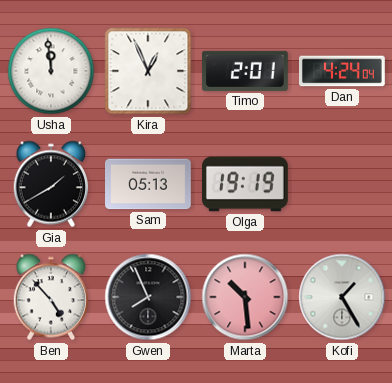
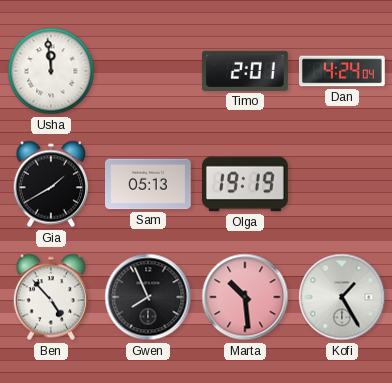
Kira: 12:56 -> none
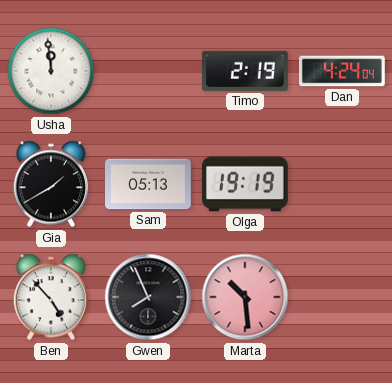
Timo: 2:01 -> 2:19
Kofi: 1:25 -> none
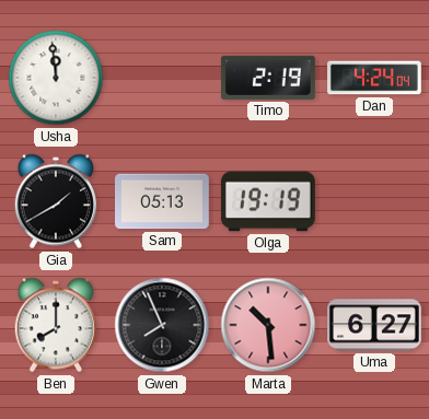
Ben: 4:53 -> 8:00
Uma: none -> 6:27
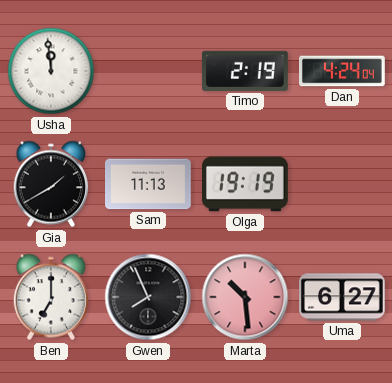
Sam: 05:13 -> 11:13
Ben: 8:00 -> 7:00
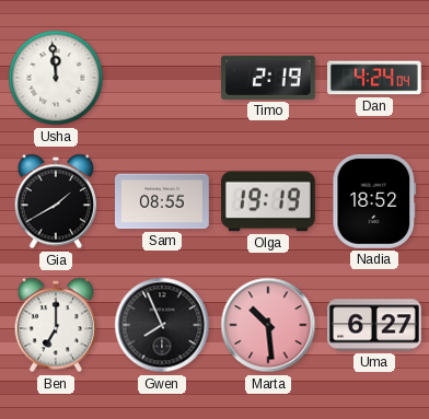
Sam: 11:13 -> 08:55
Nadia: none -> 18:52
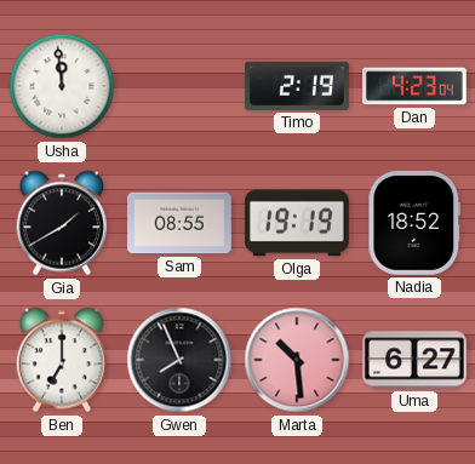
Dan: 4:24 -> 4:23
